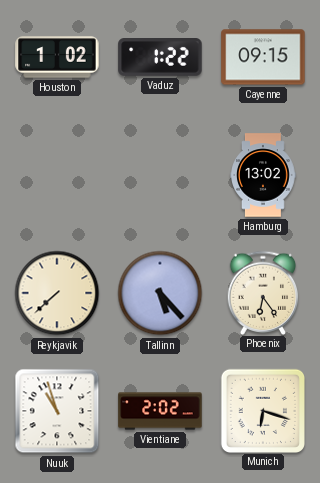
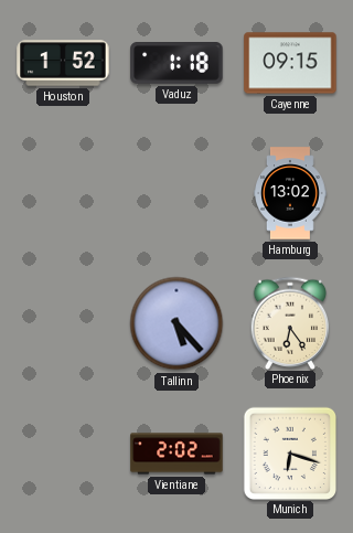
Houston: 1:02 -> 1:52
Vaduz: 1:22 -> 1:18
Reykjavik: 7:38 -> none
Nuuk: 10:57 -> none
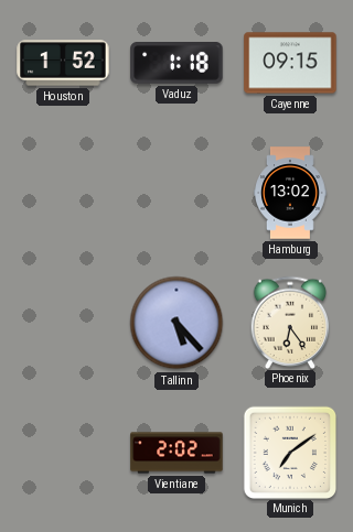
Munich: 6:18 -> 7:09
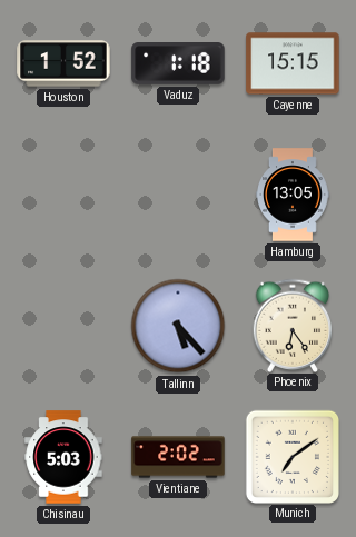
Cayenne: 09:15 -> 15:15
Hamburg: 13:02 -> 13:05
Chisinau: none -> 5:03
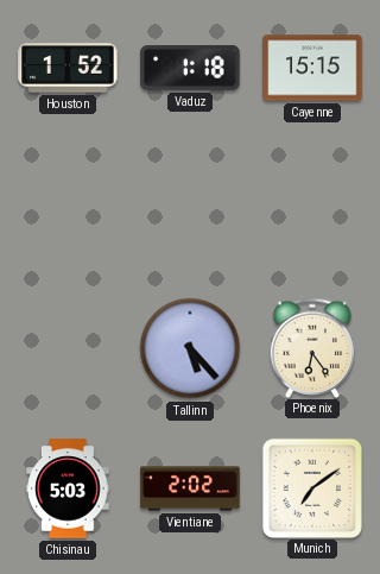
Hamburg: 13:05 -> none
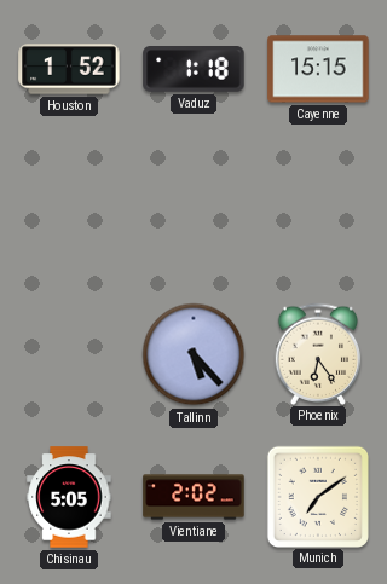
Chisinau: 5:03 -> 5:05
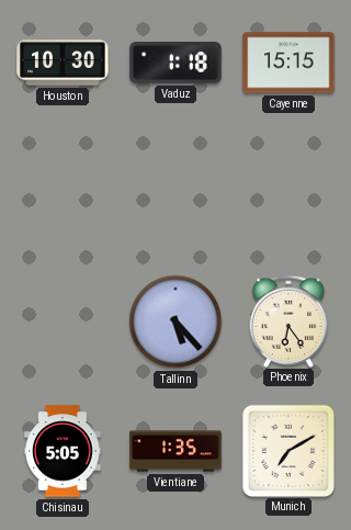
Houston: 1:52 -> 10:30
Vientiane: 2:02 -> 1:35
Munich: 7:09 -> 7:10
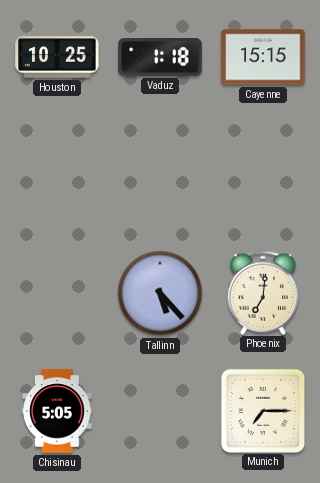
Houston: 10:30 -> 10:25
Phoenix: 6:24 -> 7:01
Vientiane: 1:35 -> none
Munich: 7:10 -> 7:15
